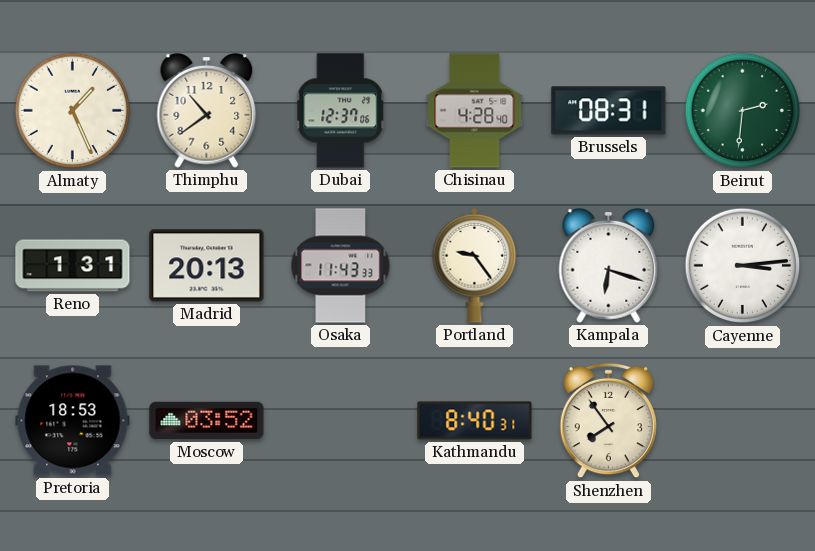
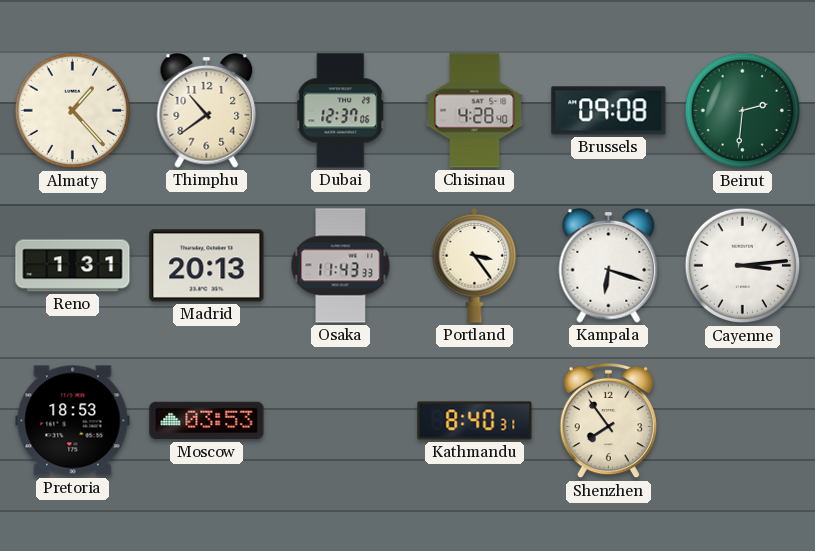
Almaty: 1:26 -> 1:23
Brussels: 08:31 -> 09:08
Portland: 9:24 -> 3:24
Moscow: 03:52 -> 03:53
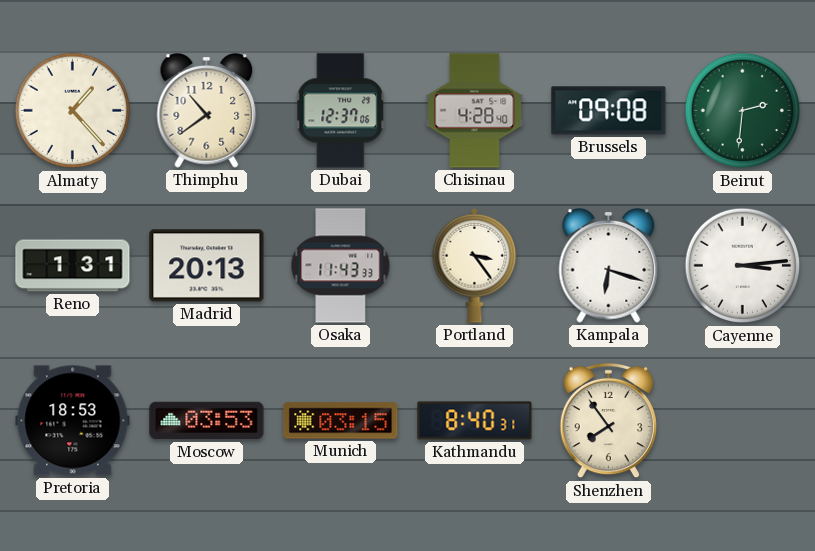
Munich: none -> 03:15
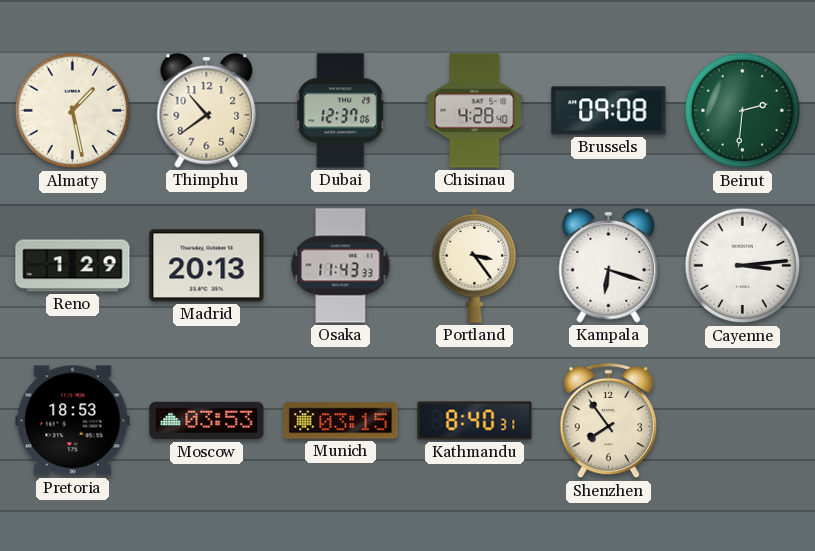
Almaty: 1:23 -> 1:28
Reno: 1:31 -> 1:29
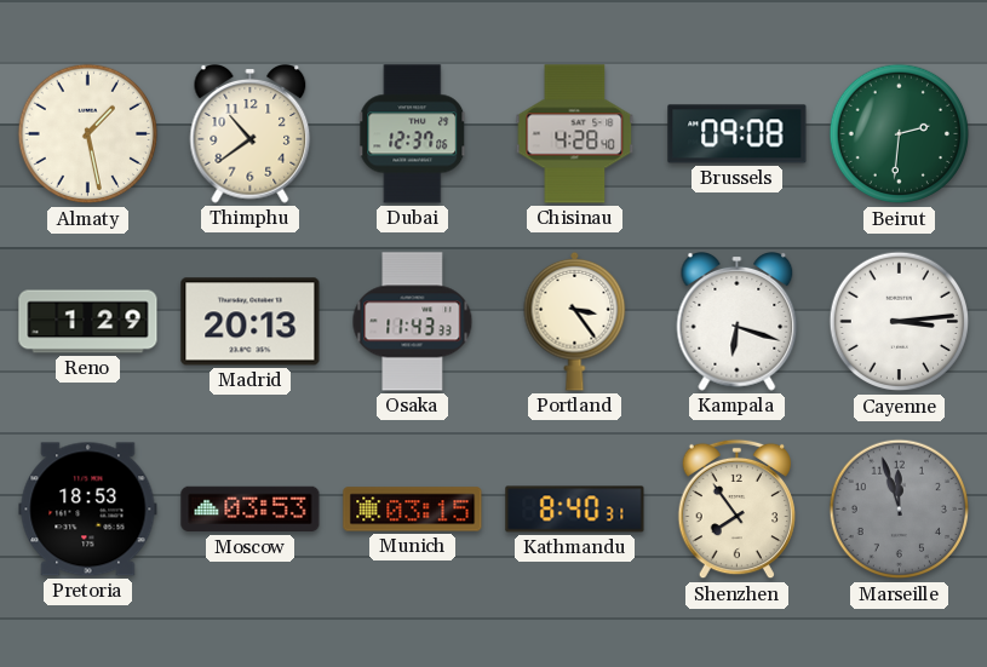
Marseille: none -> 11:57
